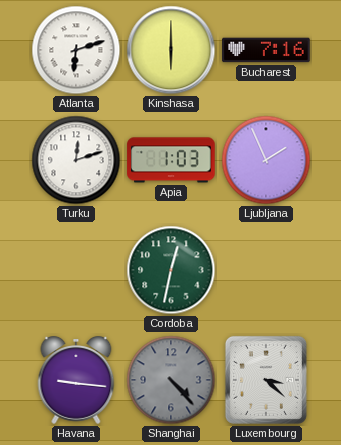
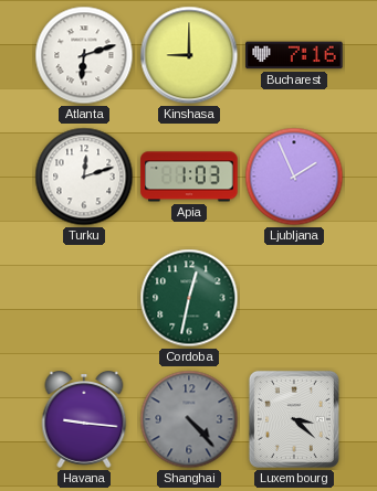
Kinshasa: 6:00 -> 9:00
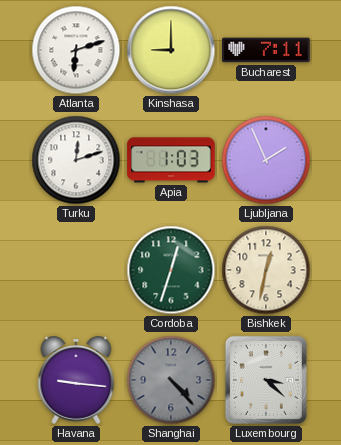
Bucharest: 7:16 -> 7:11
Cordoba: 12:32 -> 12:33
Bishkek: none -> 12:32
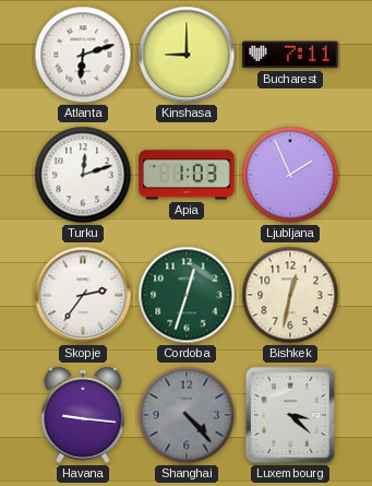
Skopje: none -> 2:36
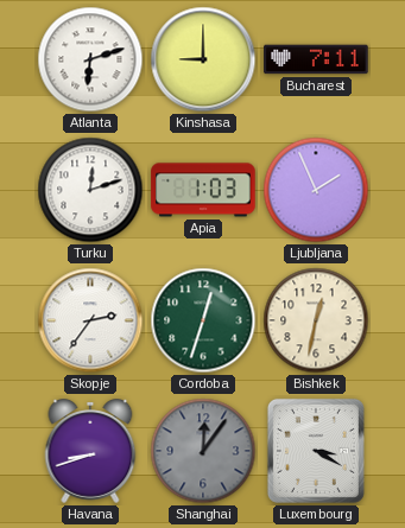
Havana: 9:16 -> 8:42
Shanghai: 4:23 -> 12:06
Luxembourg: 3:22 -> 3:20
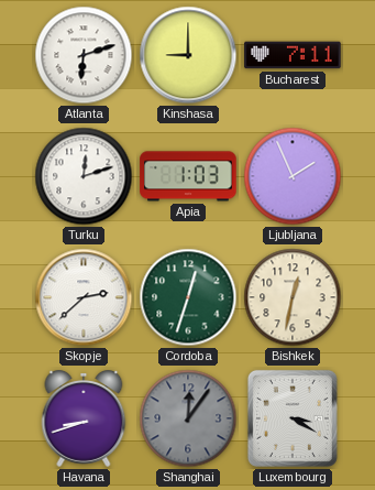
Skopje: 2:36 -> 2:38
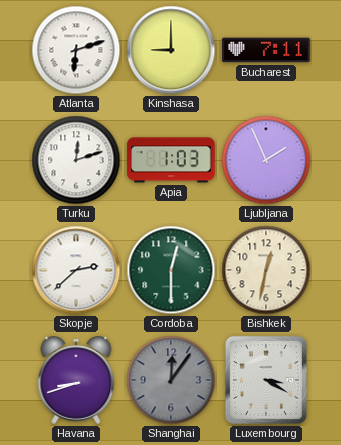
Cordoba: 12:33 -> 12:30
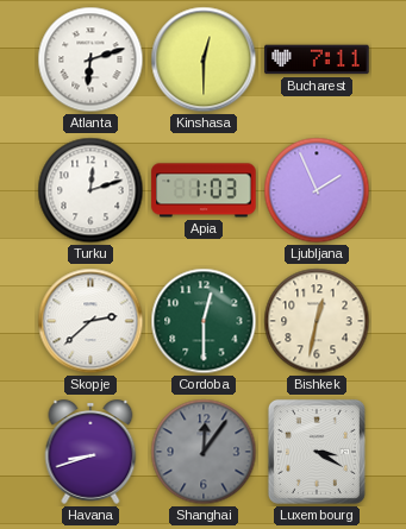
Kinshasa: 9:00 -> 12:30
